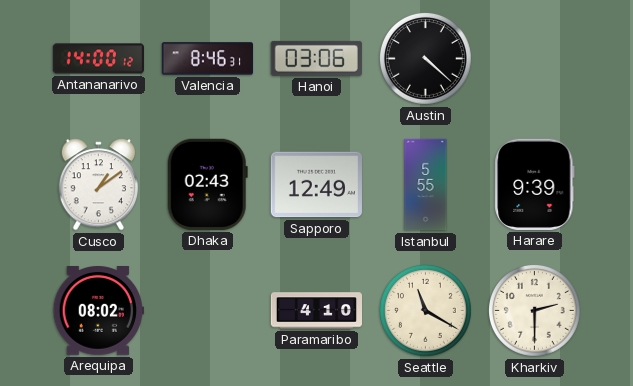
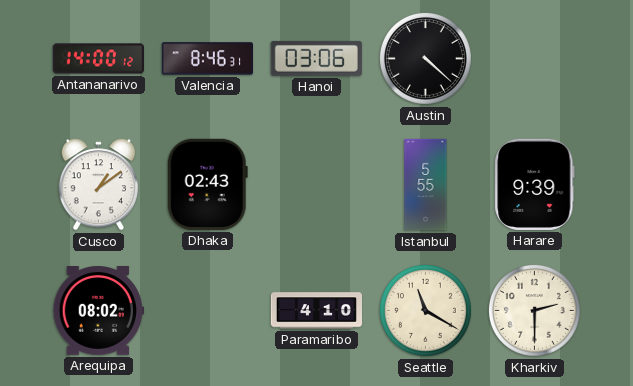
Sapporo: 12:49 -> none
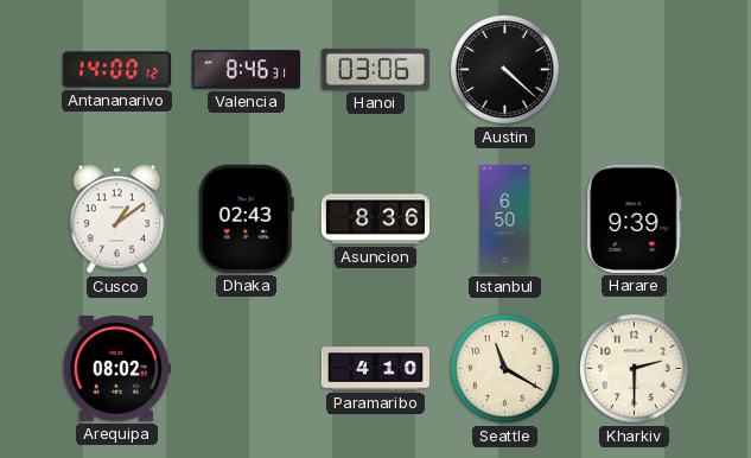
Asuncion: none -> 8:36
Istanbul: 5:55 -> 6:50
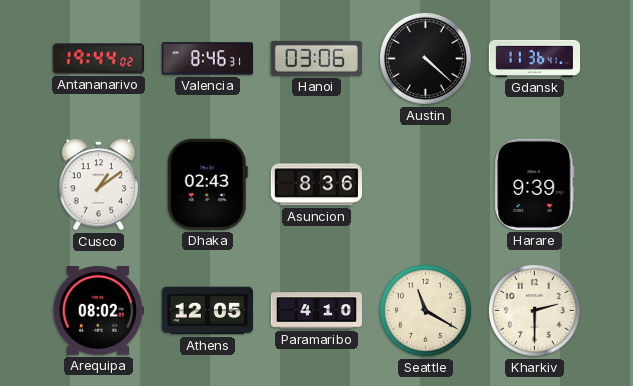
Antananarivo: 14:00 -> 19:44
Gdansk: none -> 11:36
Istanbul: 6:50 -> none
Athens: none -> 12:05
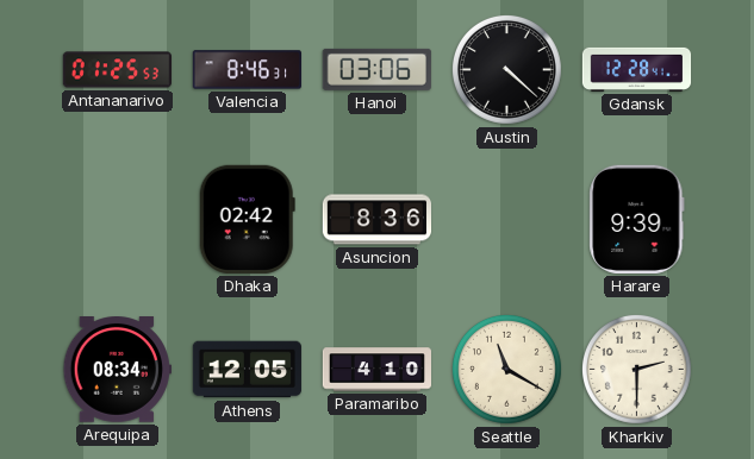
Antananarivo: 19:44 -> 01:25
Gdansk: 11:36 -> 12:28
Cusco: 1:09 -> none
Dhaka: 02:43 -> 02:42
Arequipa: 08:02 -> 08:34
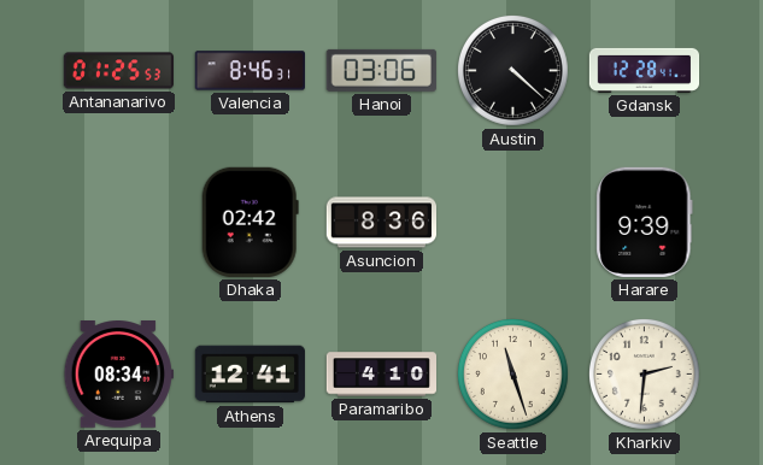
Athens: 12:05 -> 12:41
Seattle: 11:20 -> 11:27
Kharkiv: 2:30 -> 2:31
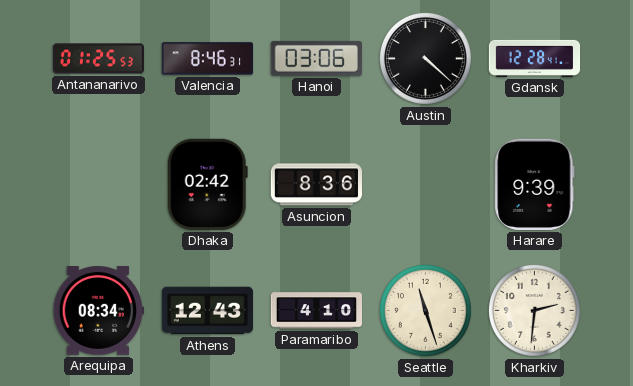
Athens: 12:41 -> 12:43
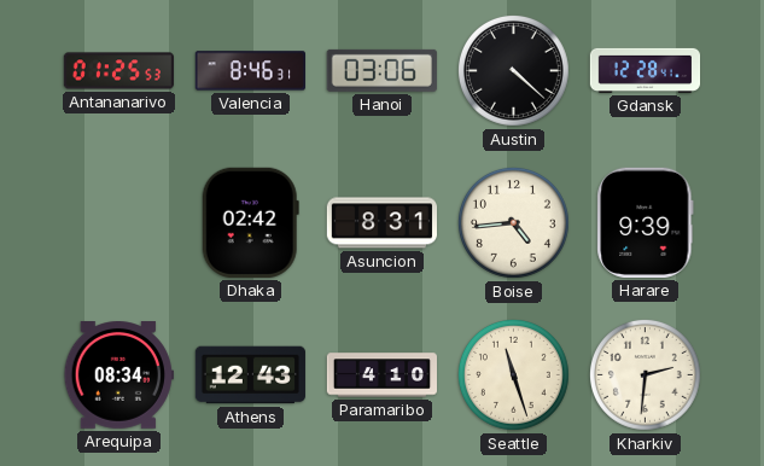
Asuncion: 8:36 -> 8:31
Boise: none -> 4:44
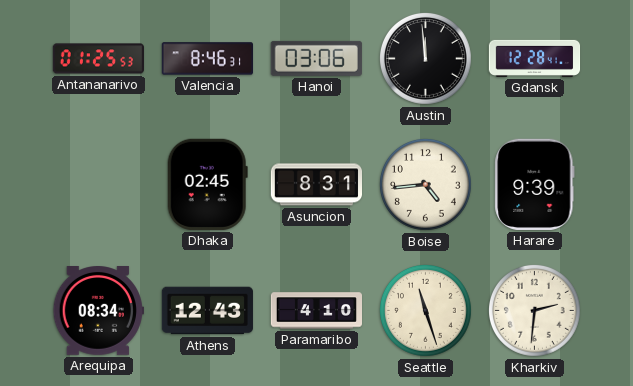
Austin: 4:22 -> 11:59
Dhaka: 02:42 -> 02:45
